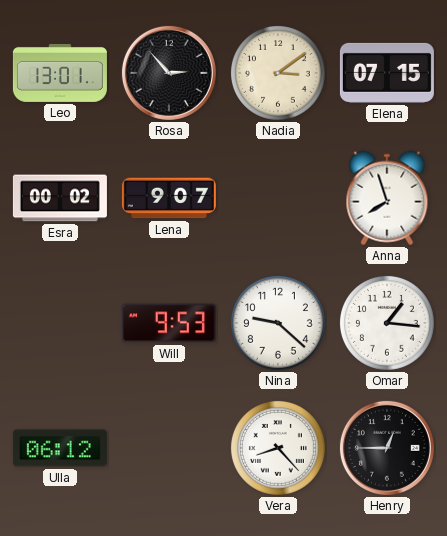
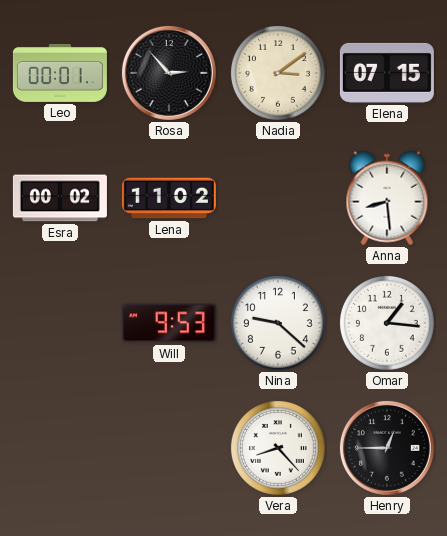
Leo: 13:01 -> 00:01
Lena: 9:07 -> 11:02
Anna: 7:57 -> 8:29
Ulla: 06:12 -> none
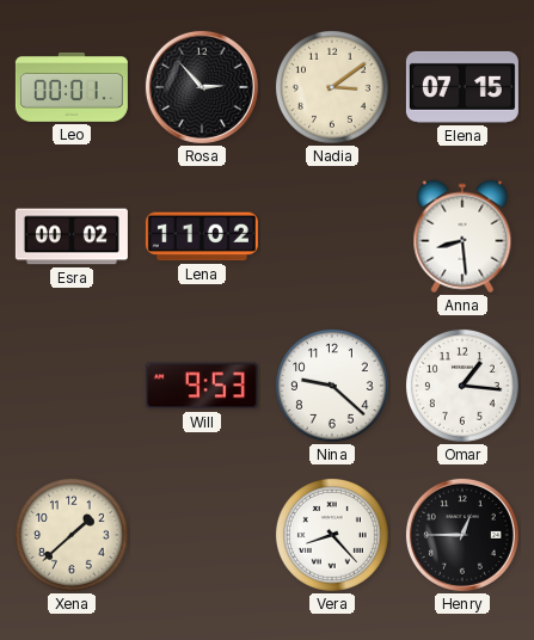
Xena: none -> 1:38
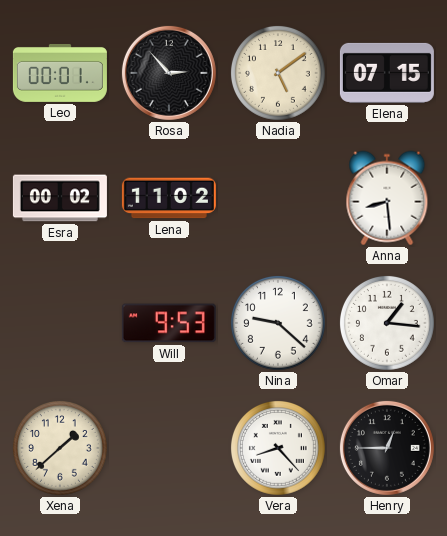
Nadia: 3:09 -> 5:09
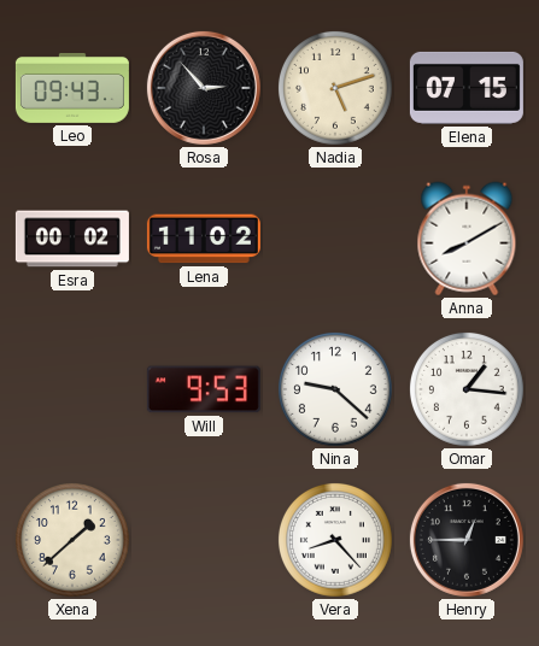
Leo: 00:01 -> 09:43
Nadia: 5:09 -> 5:12
Anna: 8:29 -> 8:10
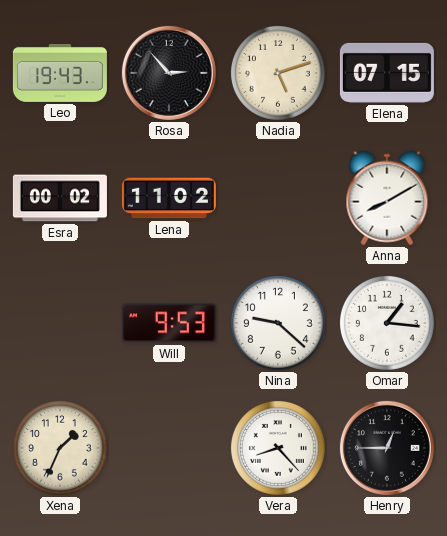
Leo: 09:43 -> 19:43
Xena: 1:38 -> 1:34
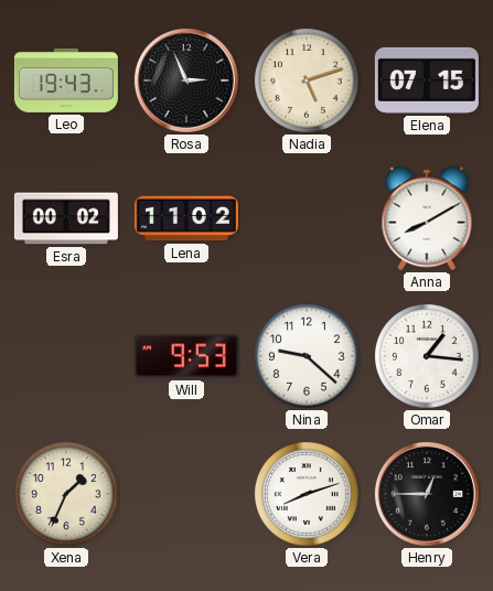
Rosa: 2:53 -> 2:56
Vera: 8:23 -> 8:12
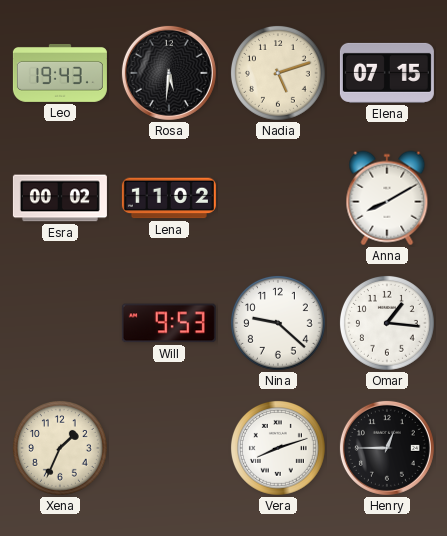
Rosa: 2:56 -> 5:31
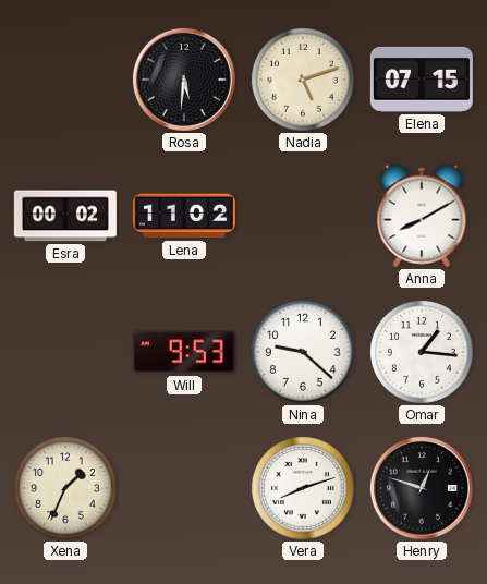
Leo: 19:43 -> none
Henry: 12:45 -> 12:48
